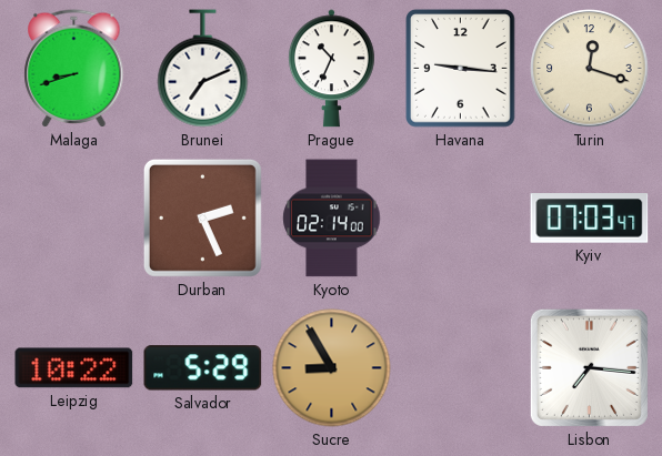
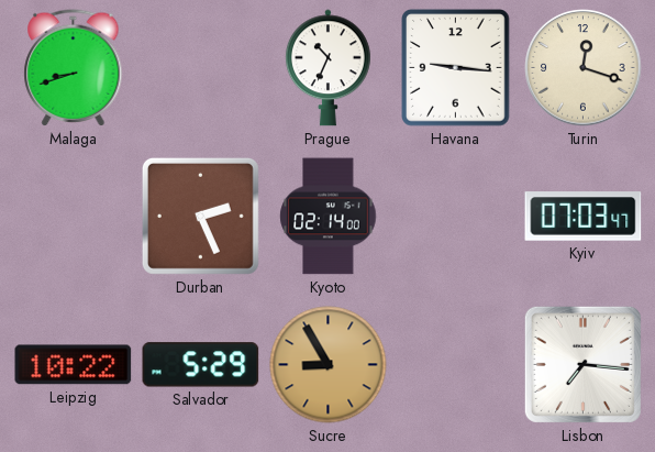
Brunei: 7:11 -> none
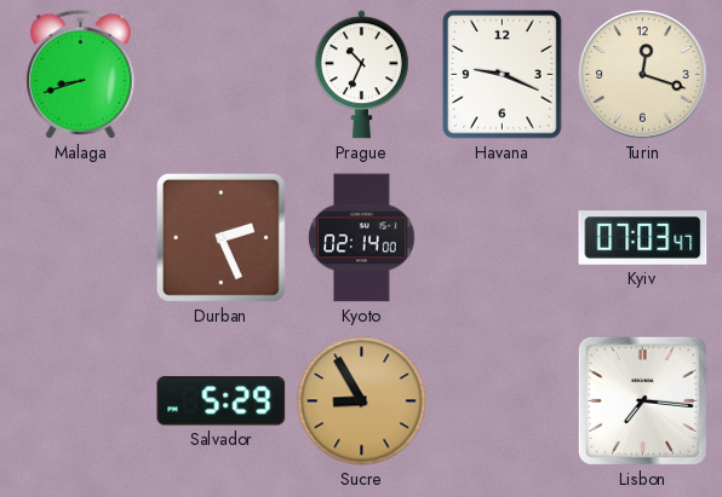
Havana: 9:16 -> 9:19
Leipzig: 10:22 -> none
